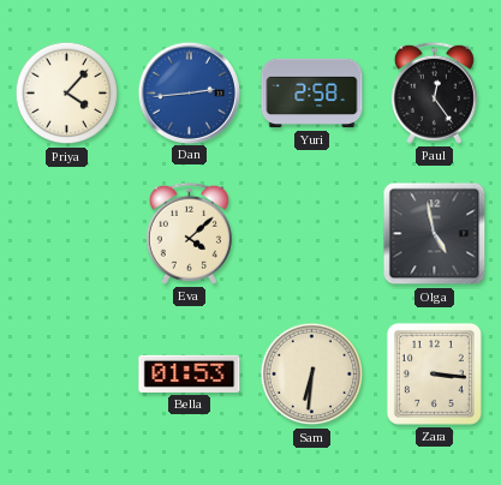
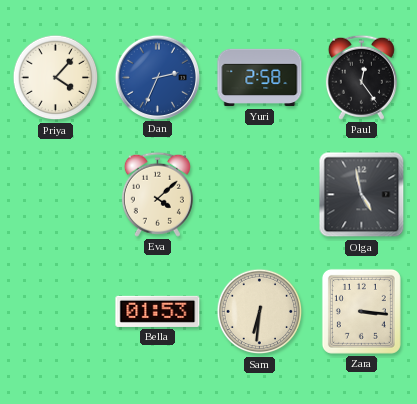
Dan: 2:44 -> 2:34
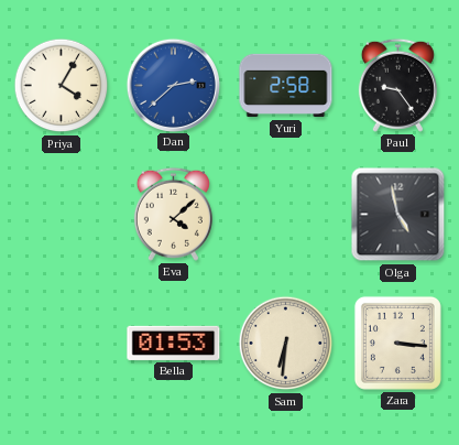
Priya: 4:07 -> 4:05
Dan: 2:34 -> 2:38
Paul: 12:24 -> 9:24
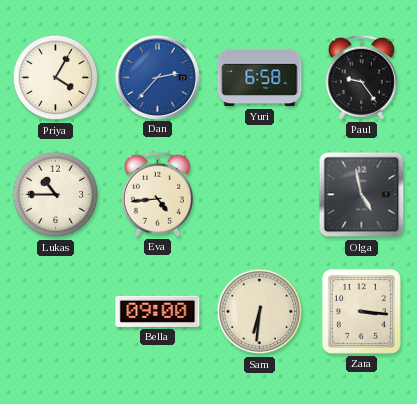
Dan: 2:38 -> 2:37
Yuri: 2:58 -> 6:58
Lukas: none -> 10:45
Eva: 4:08 -> 4:44
Bella: 01:53 -> 09:00
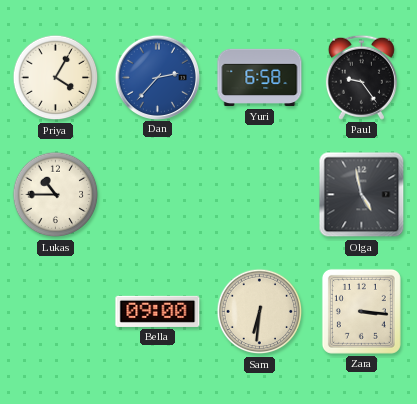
Eva: 4:44 -> none
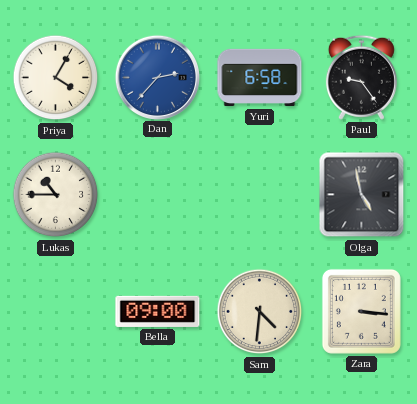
Sam: 6:31 -> 4:31
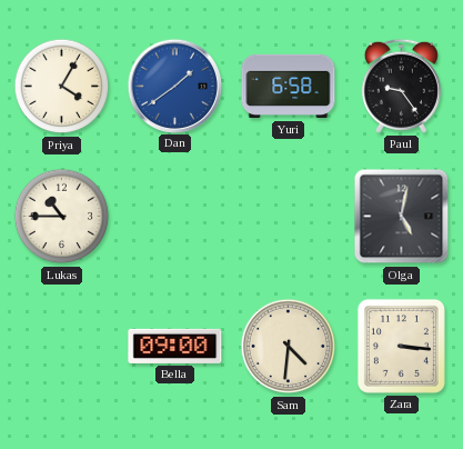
Dan: 2:37 -> 1:39
Olga: 4:58 -> 5:02
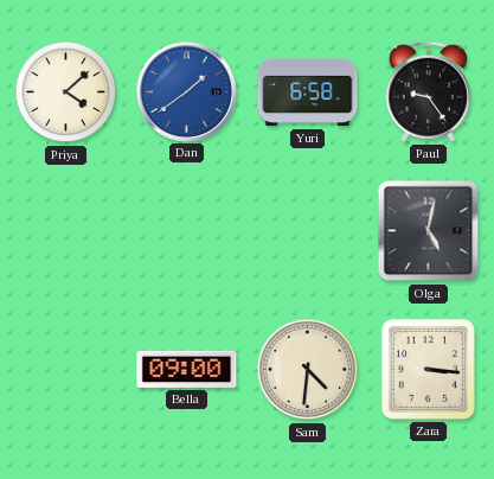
Priya: 4:05 -> 4:08
Lukas: 10:45 -> none
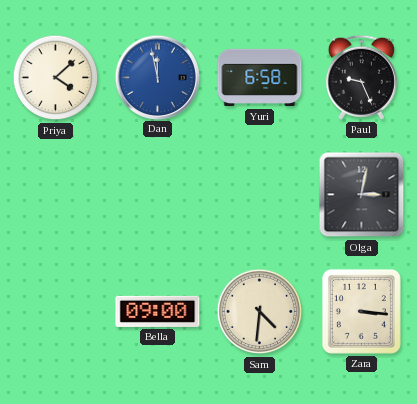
Dan: 1:39 -> 11:58
Paul: 9:24 -> 9:26
Olga: 5:02 -> 3:02
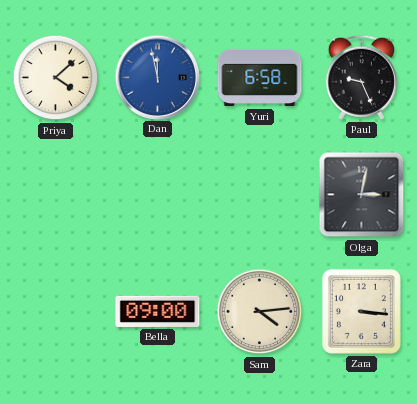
Sam: 4:31 -> 4:14
